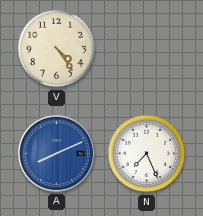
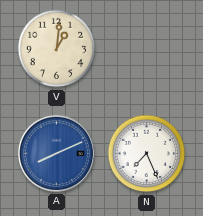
V: 4:24 -> 1:01
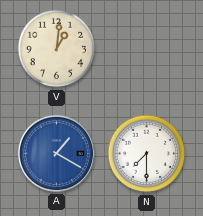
A: 8:11 -> 1:20
N: 7:26 -> 7:30
